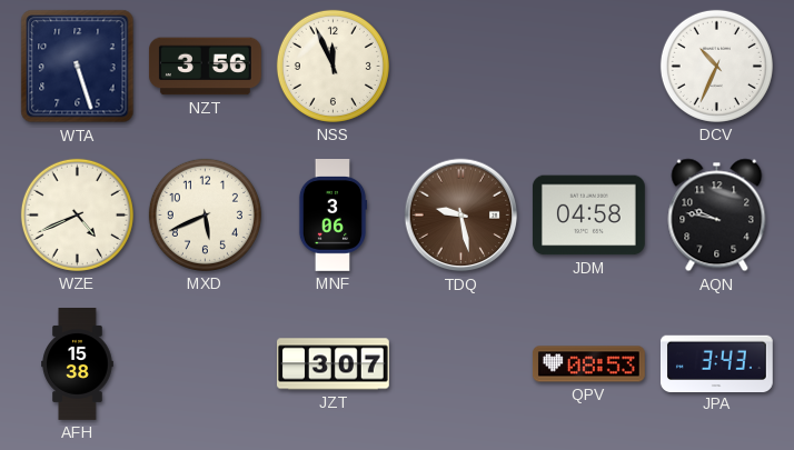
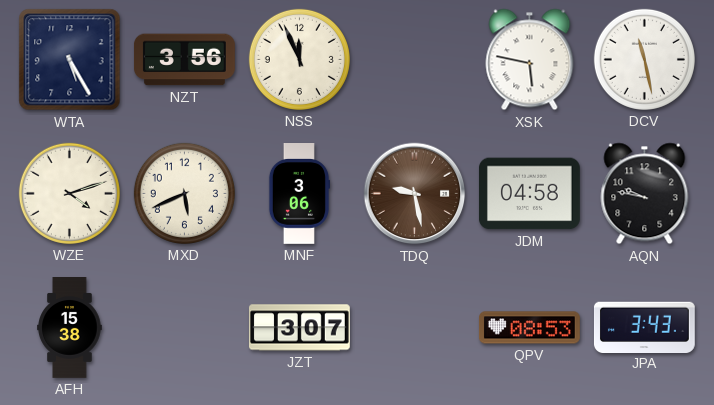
WTA: 5:27 -> 5:25
XSK: none -> 5:47
DCV: 10:34 -> 11:28
WZE: 4:41 -> 4:12
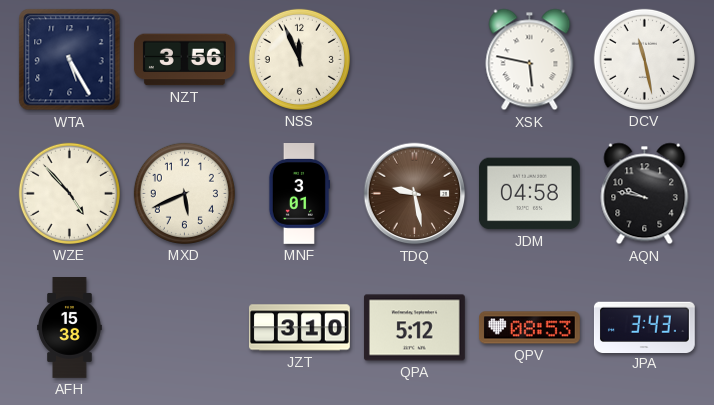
WZE: 4:12 -> 4:53
MNF: 3:06 -> 3:01
JZT: 3:07 -> 3:10
QPA: none -> 5:12
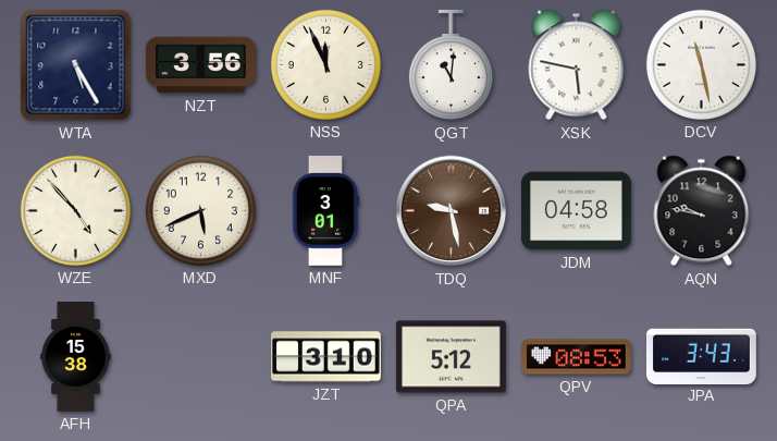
QGT: none -> 11:01
